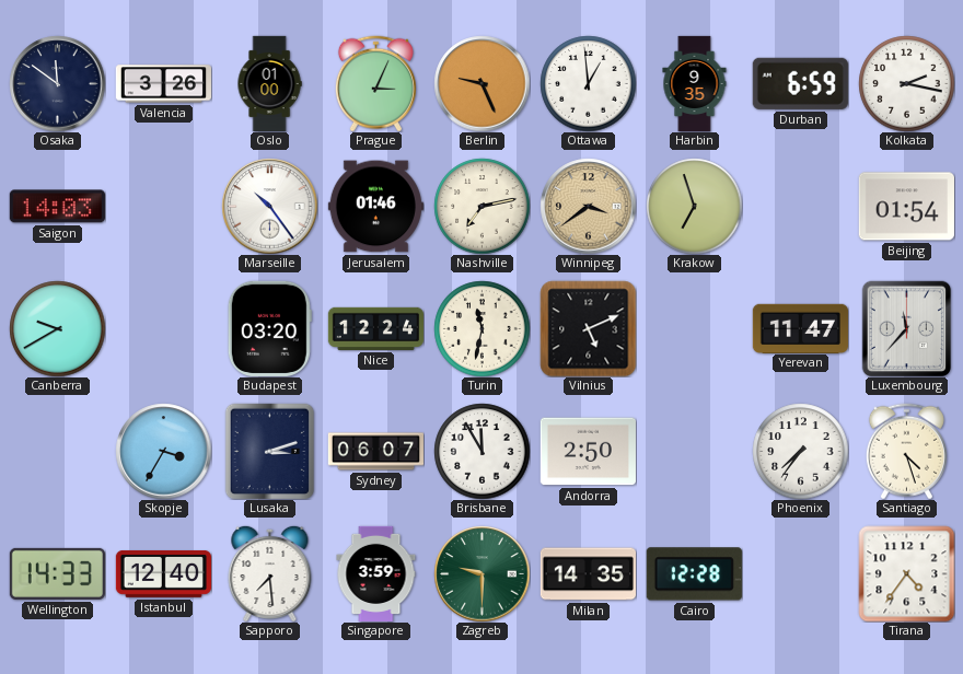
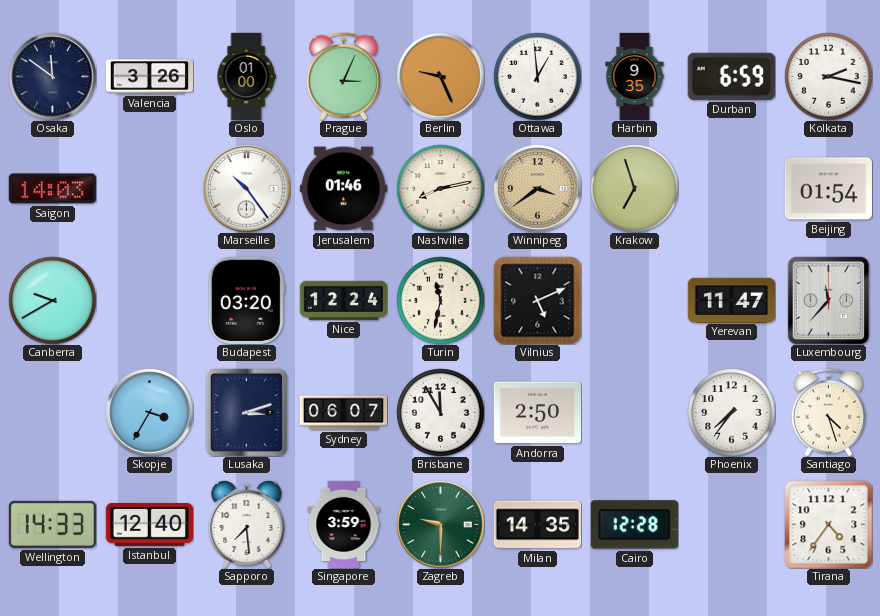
Nashville: 7:13 -> 8:13
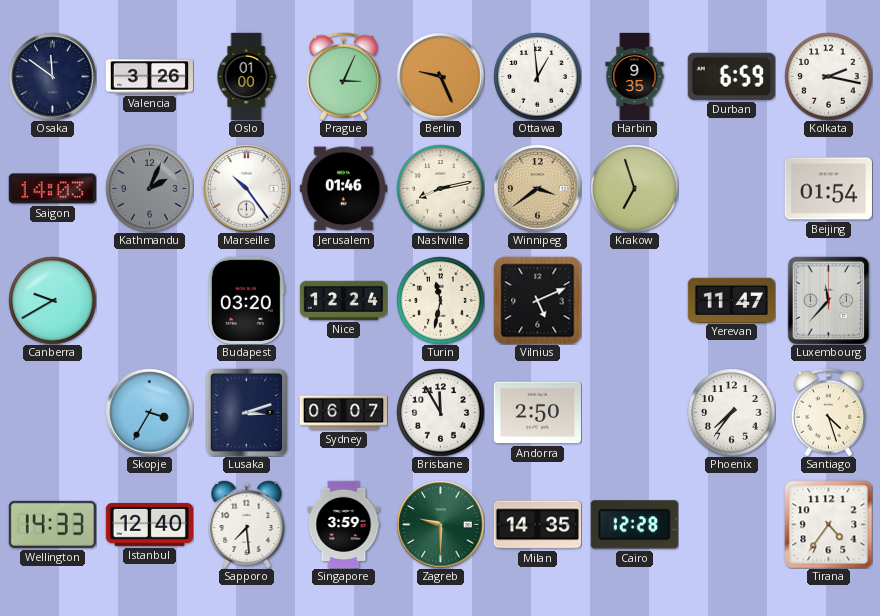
Kathmandu: none -> 2:04
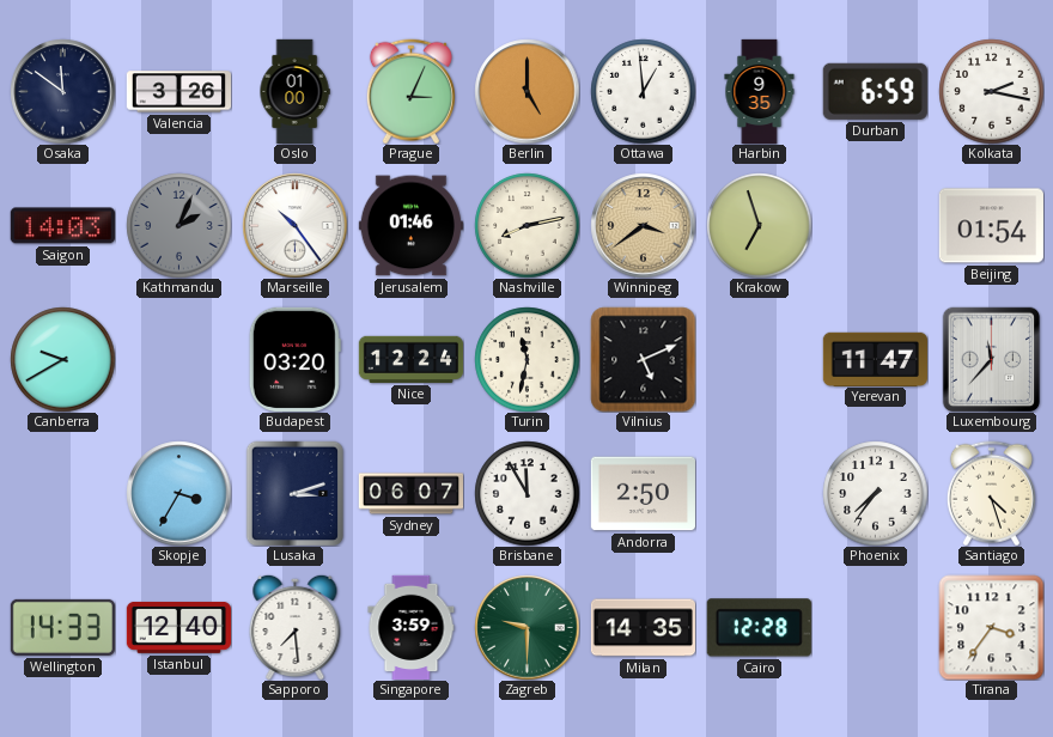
Berlin: 9:26 -> 5:00
Tirana: 4:36 -> 3:36
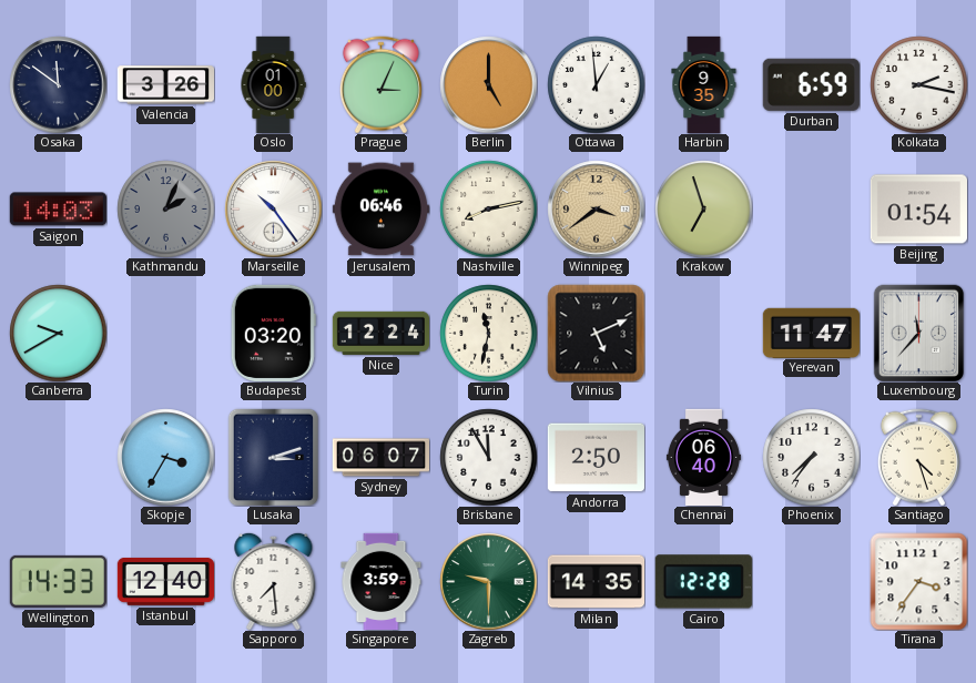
Jerusalem: 01:46 -> 06:46
Chennai: none -> 06:40
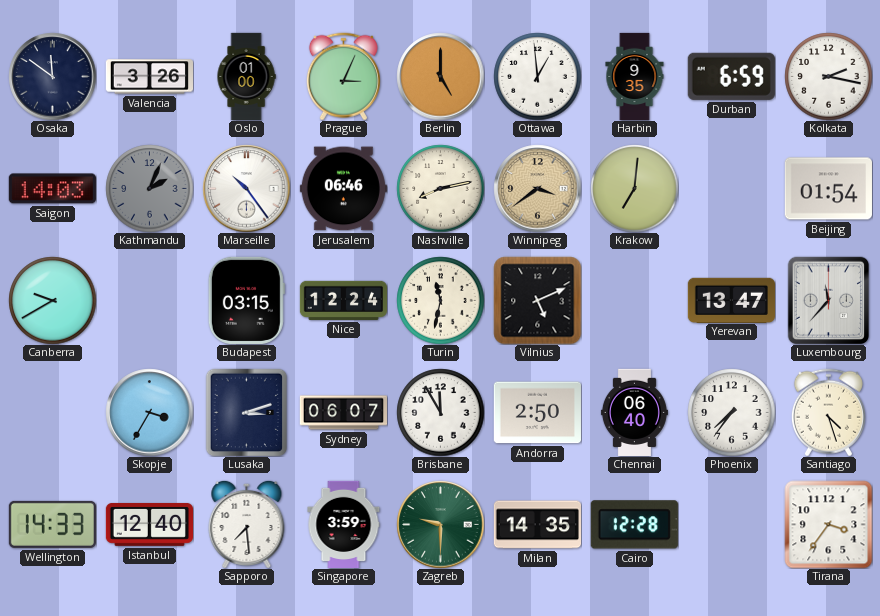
Krakow: 6:57 -> 7:01
Budapest: 03:20 -> 03:15
Yerevan: 11:47 -> 13:47
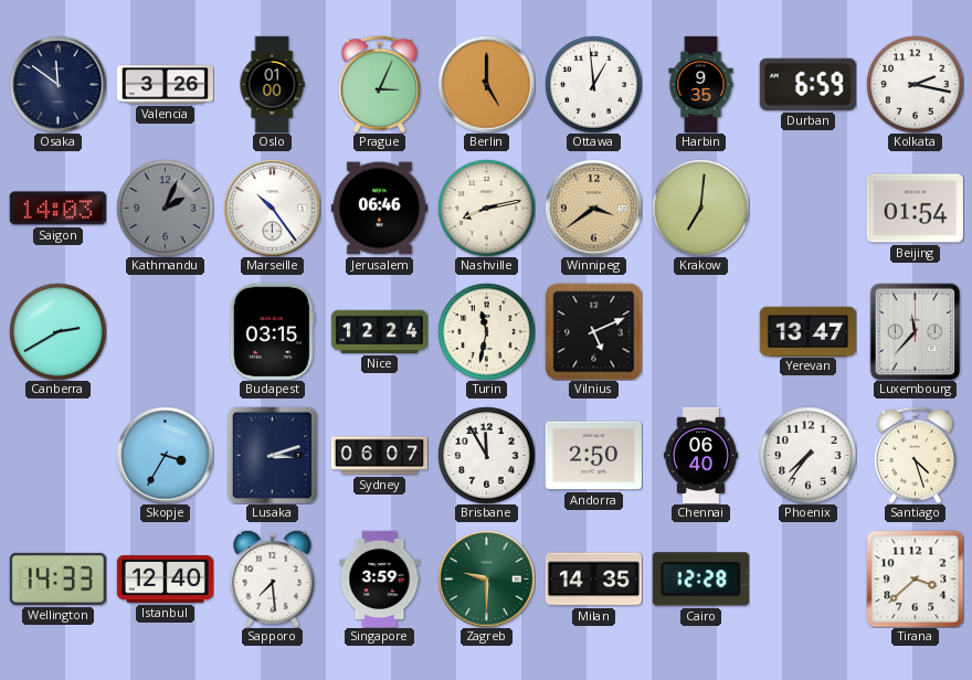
Canberra: 9:40 -> 2:40
Tirana: 3:36 -> 3:38
